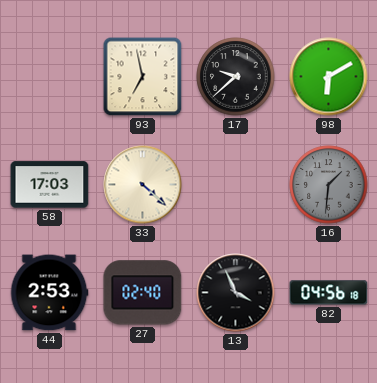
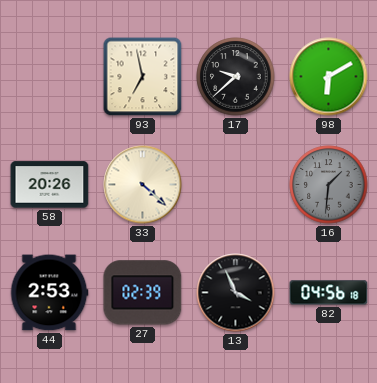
58: 17:03 -> 20:26
27: 02:40 -> 02:39
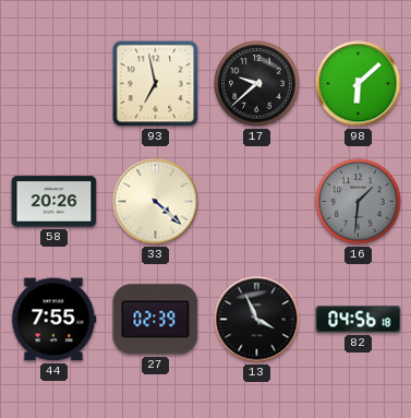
98: 6:10 -> 6:08
44: 2:53 -> 7:55
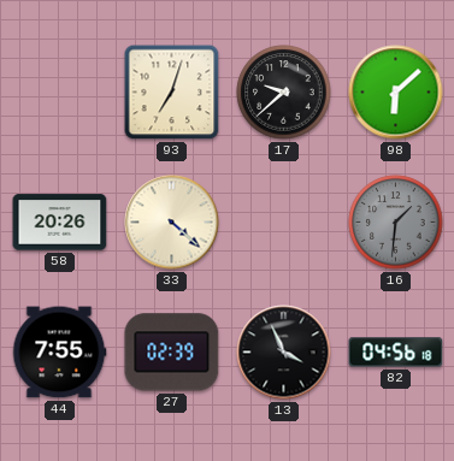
93: 6:58 -> 7:03
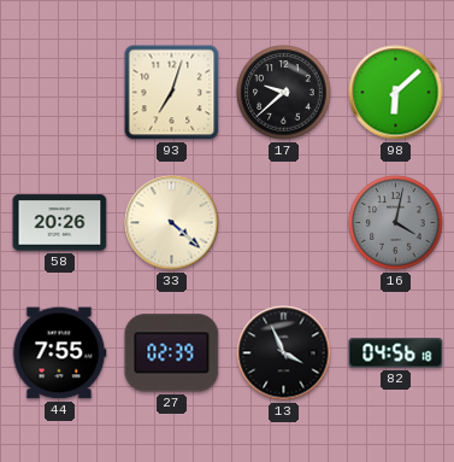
16: 1:31 -> 4:02
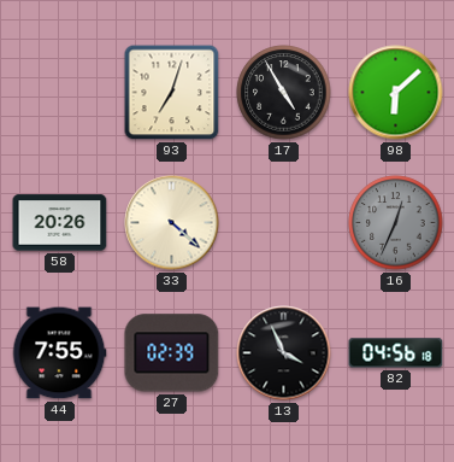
17: 9:38 -> 4:55
16: 4:02 -> 12:34
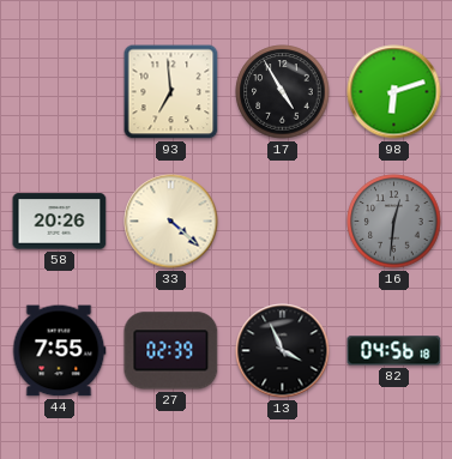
93: 7:03 -> 6:59
98: 6:08 -> 6:12
16: 12:34 -> 12:31
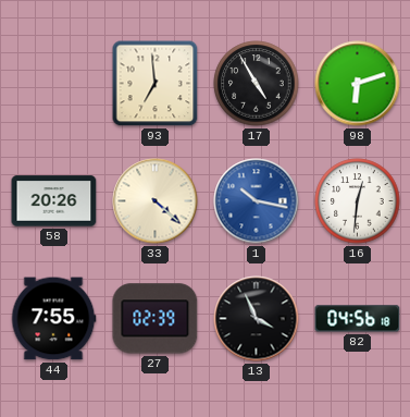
1: none -> 10:17
16 dial: grey -> white
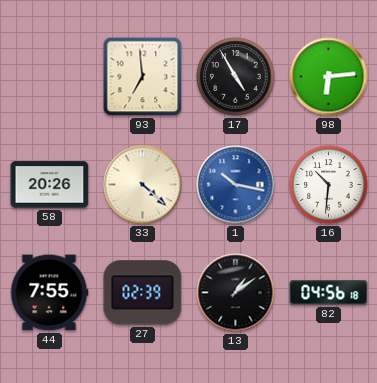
98: 6:12 -> 6:14
16: 12:31 -> 10:31
13: 3:56 -> 1:09
